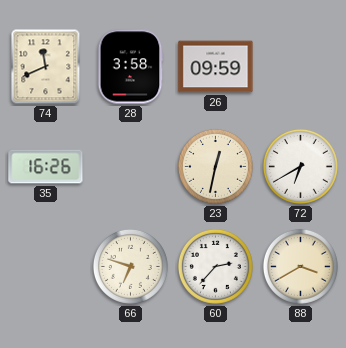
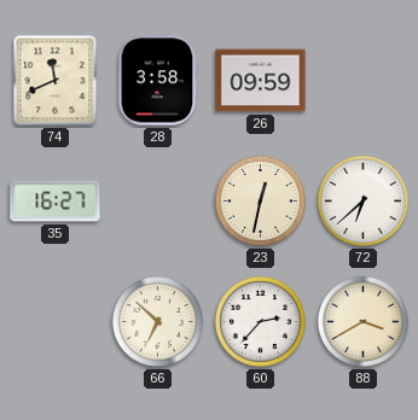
35: 16:26 -> 16:27
72: 6:40 -> 6:38
66: 6:48 -> 6:52
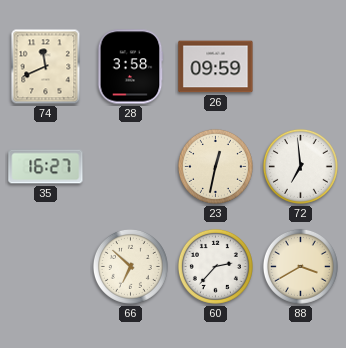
72: 6:38 -> 6:59
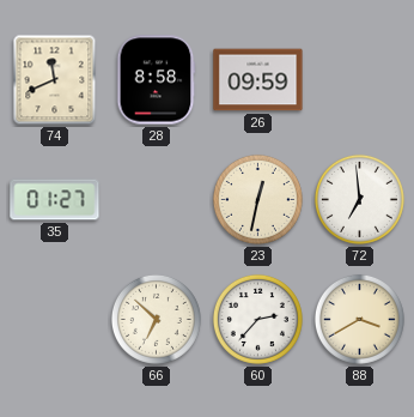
28: 3:58 -> 8:58
35: 16:27 -> 01:27
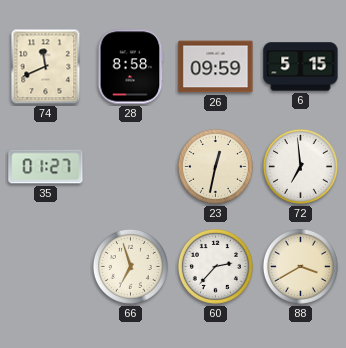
6: none -> 5:15
66: 6:52 -> 6:57
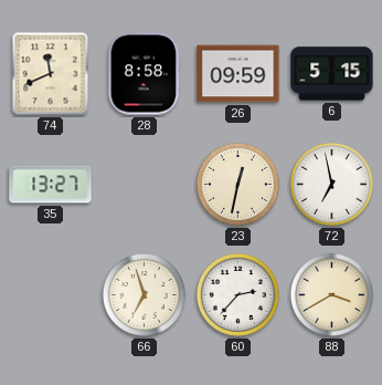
35: 01:27 -> 13:27
72: 6:59 -> 6:58
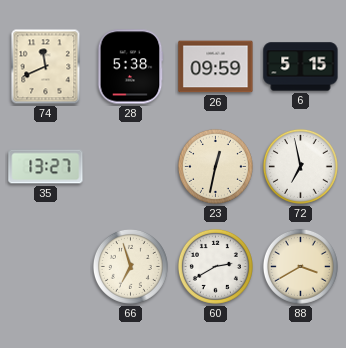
28: 8:58 -> 5:38
60: 2:37 -> 2:40
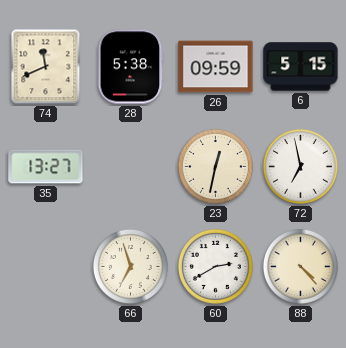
88: 3:40 -> 4:23
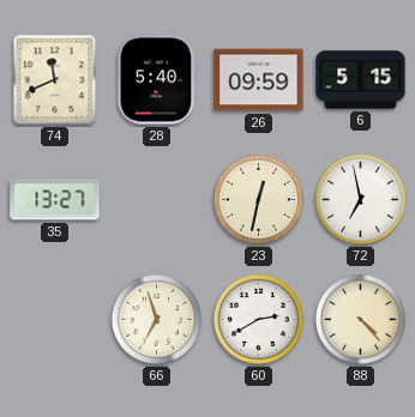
28: 5:38 -> 5:40
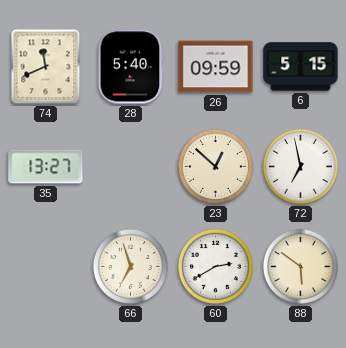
23: 12:32 -> 12:52
88: 4:23 -> 5:51
